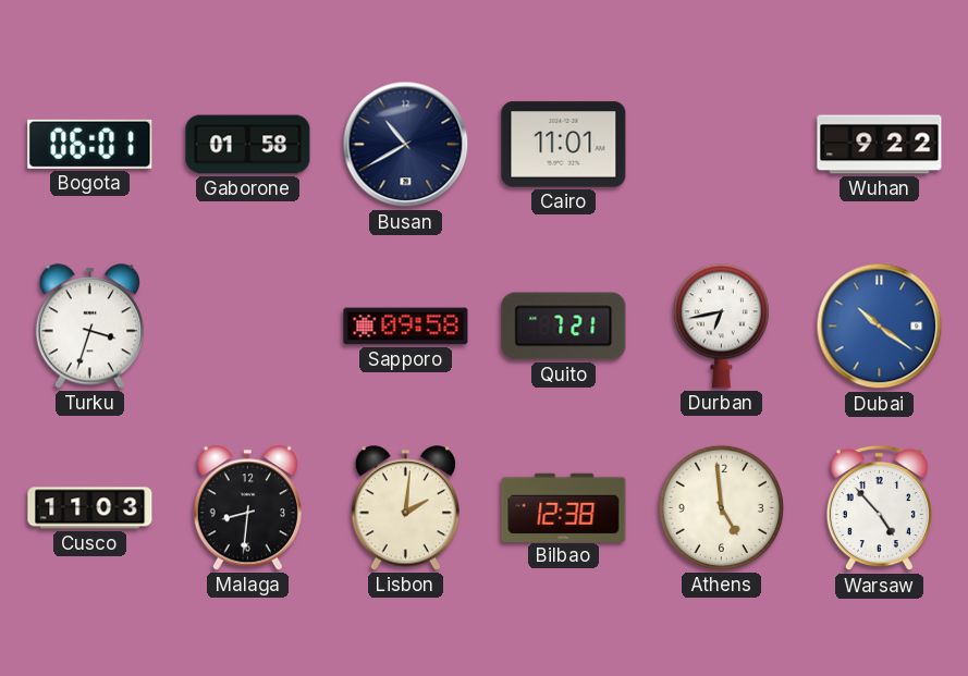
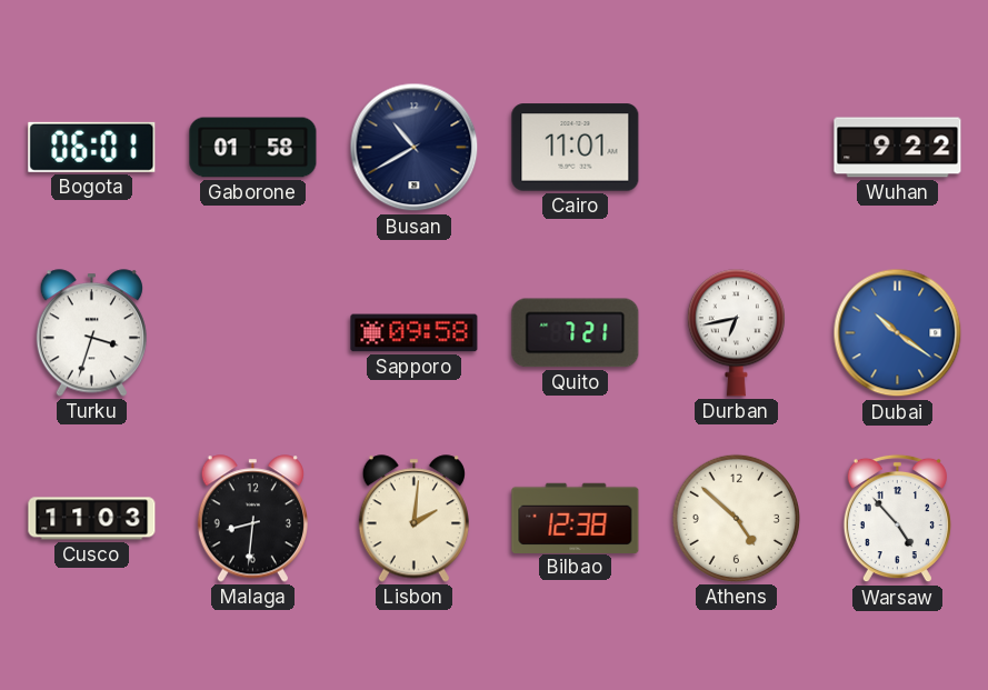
Athens: 4:59 -> 4:52
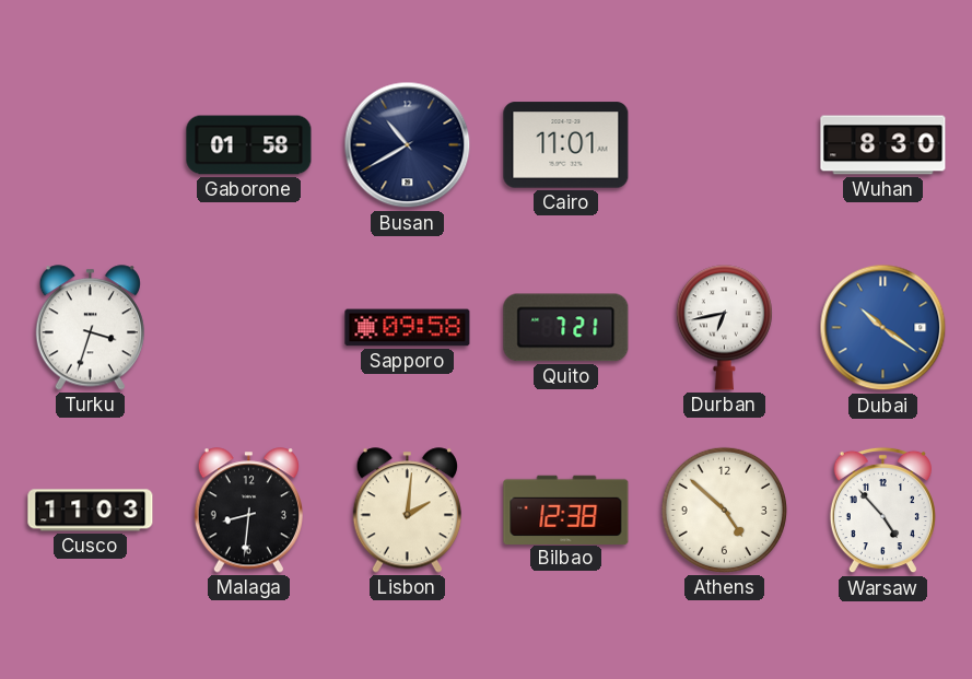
Bogota: 06:01 -> none
Wuhan: 9:22 -> 8:30
